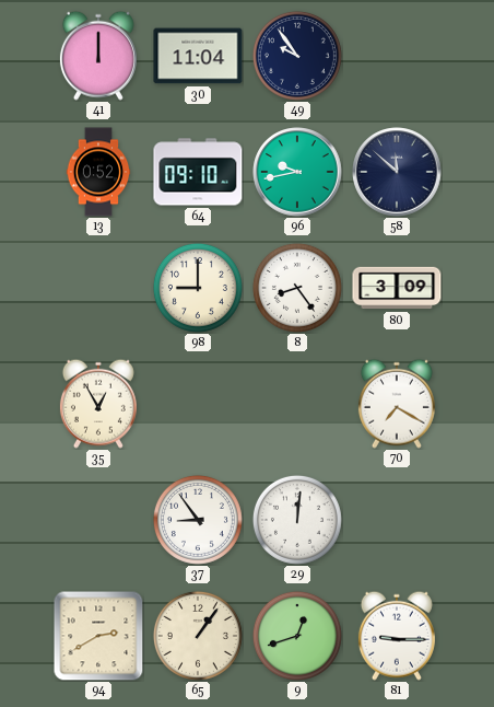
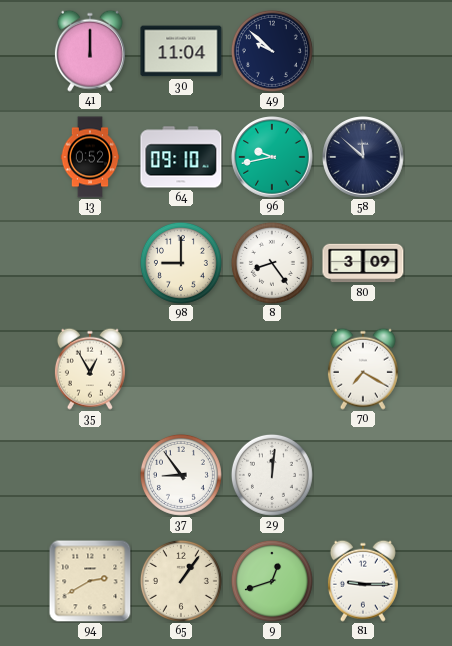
49: 9:54 -> 9:52
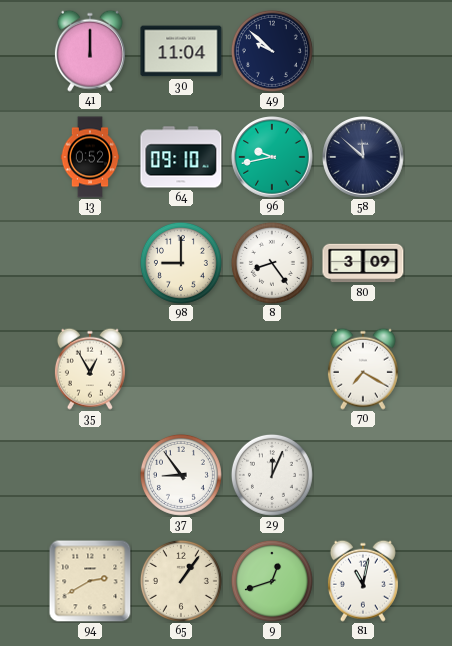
29: 12:01 -> 12:04
81: 9:15 -> 11:02
